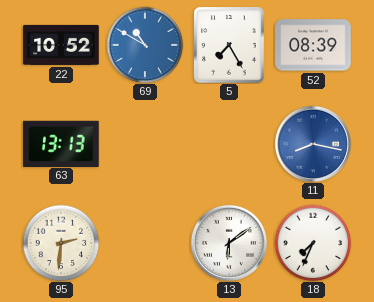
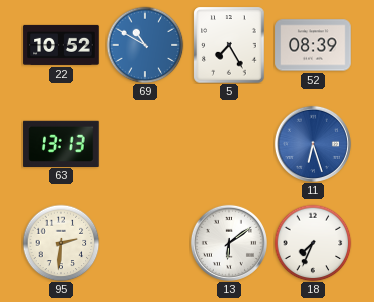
11: 8:17 -> 6:27
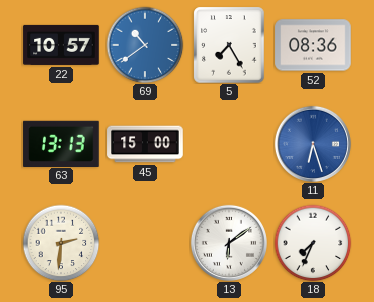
22: 10:52 -> 10:57
69: 10:50 -> 10:39
52: 08:39 -> 08:36
45: none -> 15:00
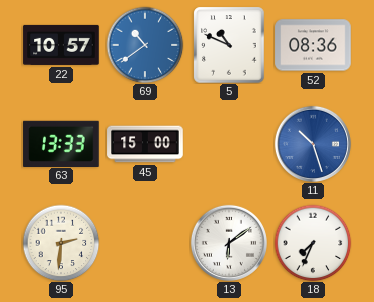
5: 7:25 -> 10:49
63: 13:13 -> 13:33
11: 6:27 -> 10:27
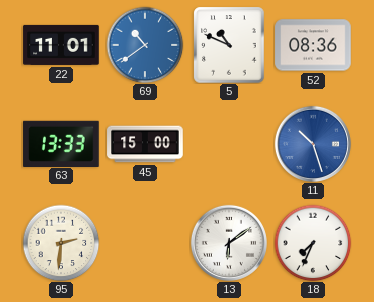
22: 10:57 -> 11:01
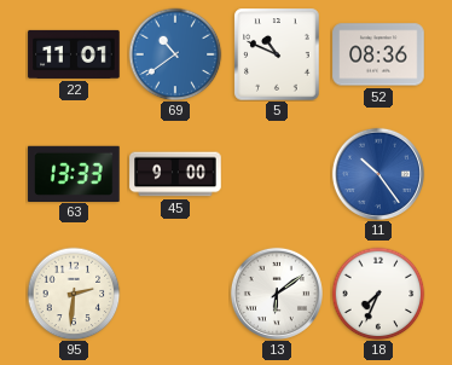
45: 15:00 -> 9:00
11: 10:27 -> 10:24
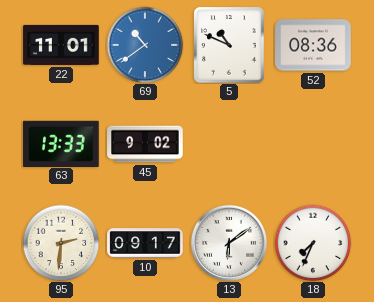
45: 9:00 -> 9:02
11: 10:24 -> none
10: none -> 09:17
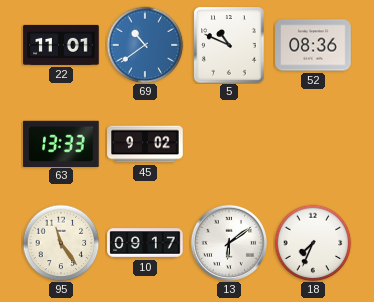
95: 2:31 -> 11:24
